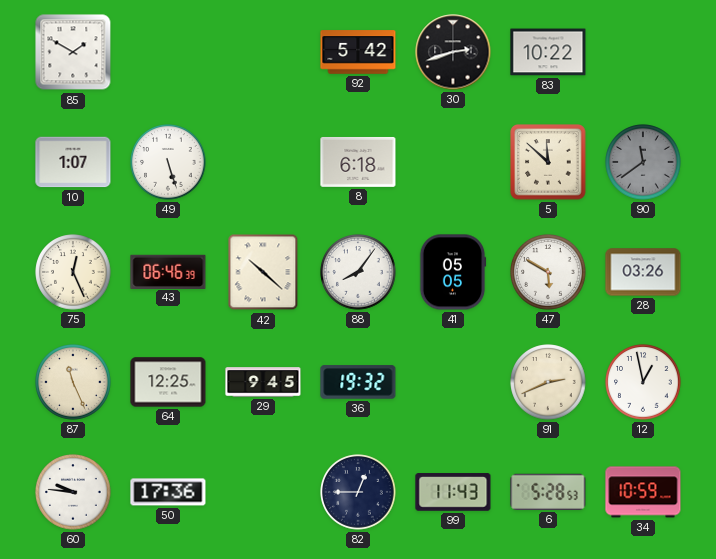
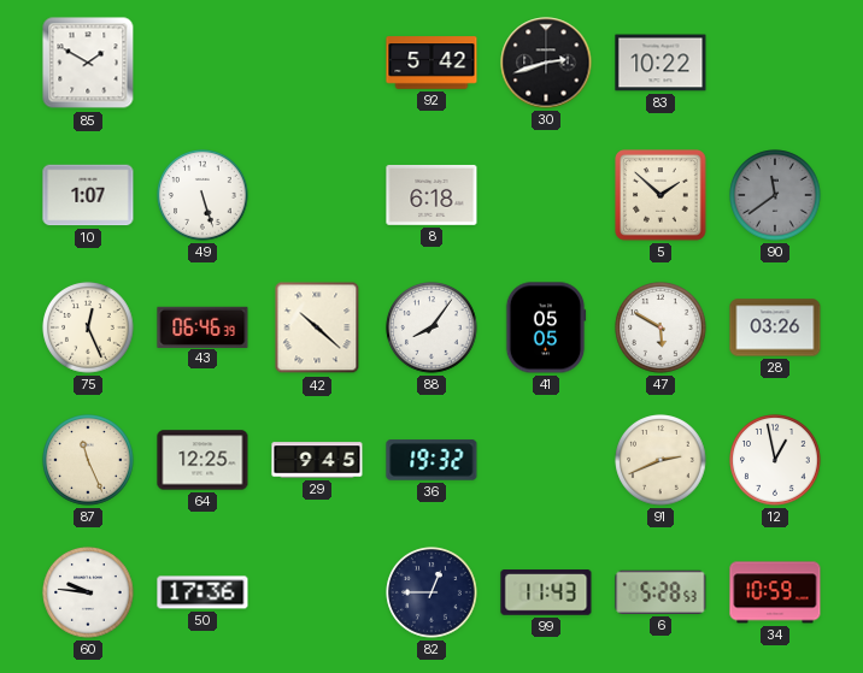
5: 11:52 -> 1:52
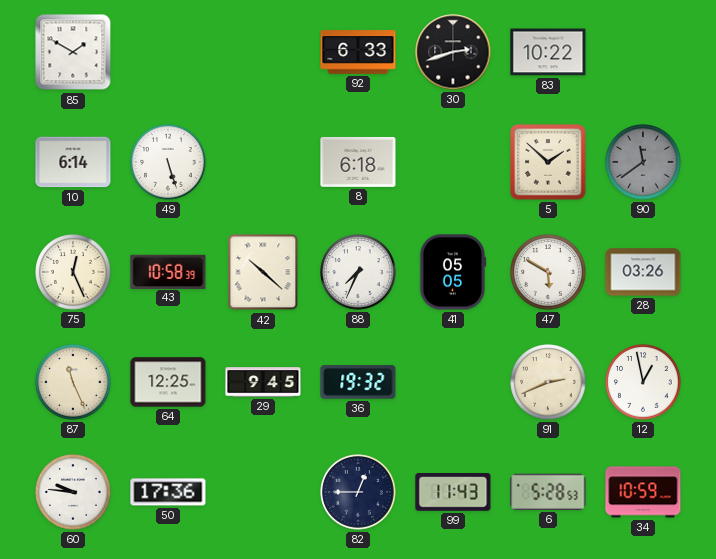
92: 5:42 -> 6:33
10: 1:07 -> 6:14
43: 06:46 -> 10:58
88: 8:06 -> 7:34
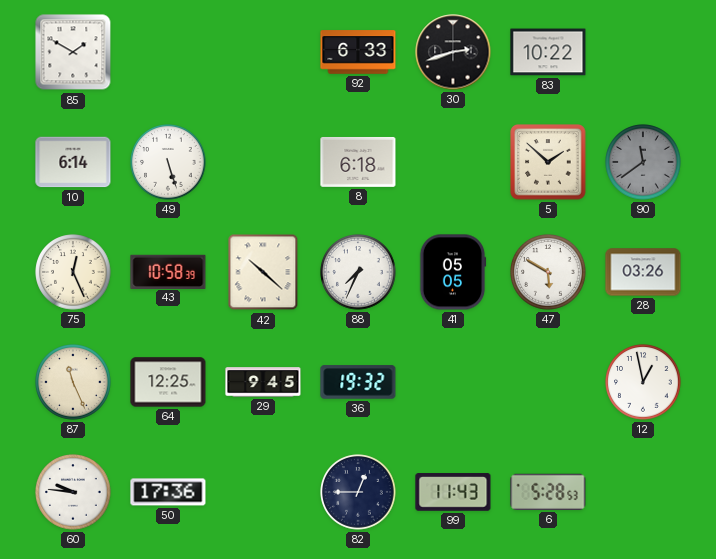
91: 2:41 -> none
34: 10:59 -> none
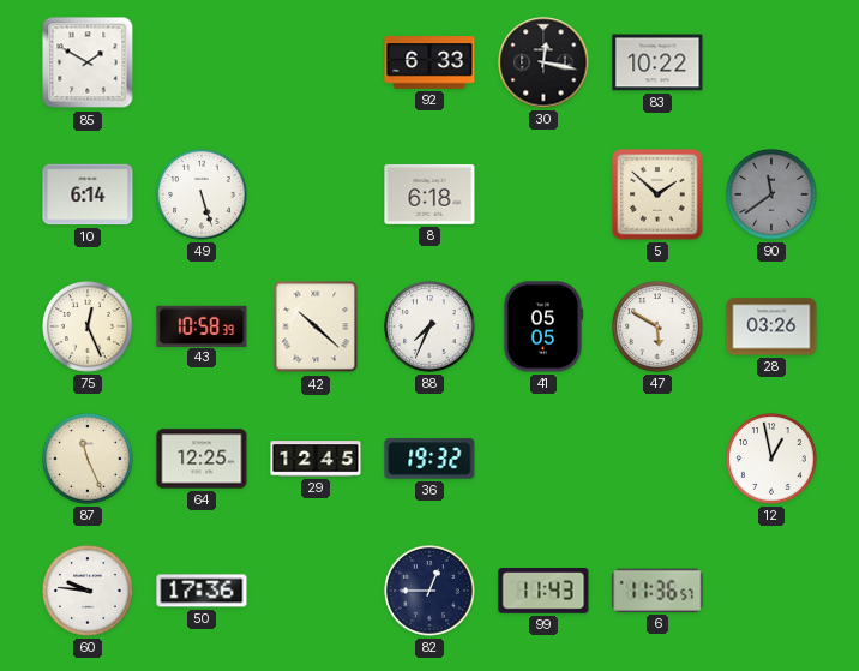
30: 2:42 -> 12:17
29: 9:45 -> 12:45
6: 5:28 -> 11:36
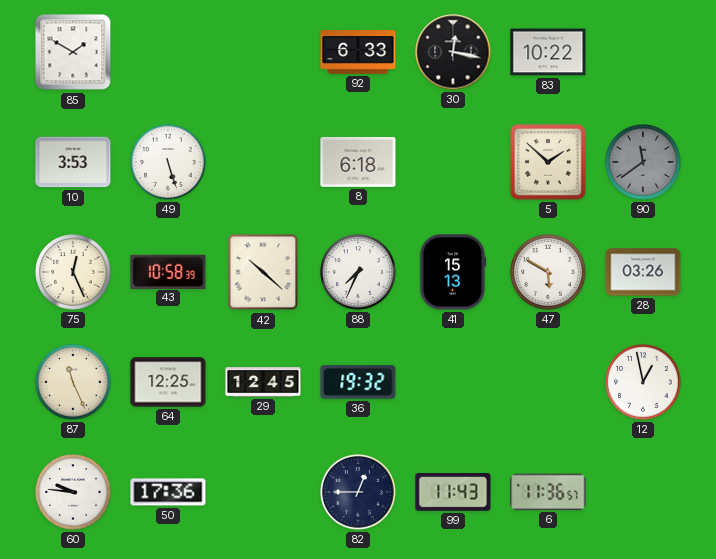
10: 6:14 -> 3:53
41: 05:05 -> 15:13
